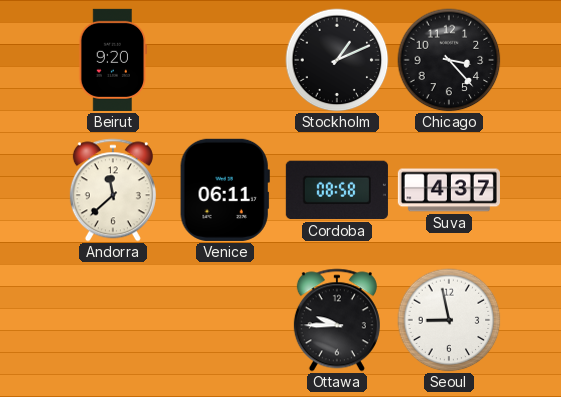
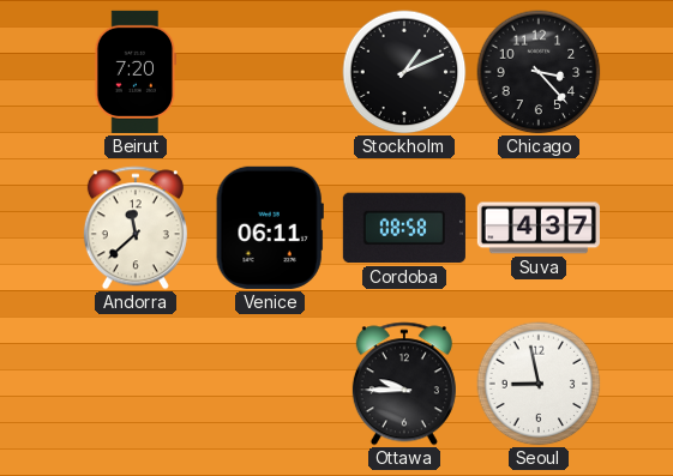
Beirut: 9:20 -> 7:20
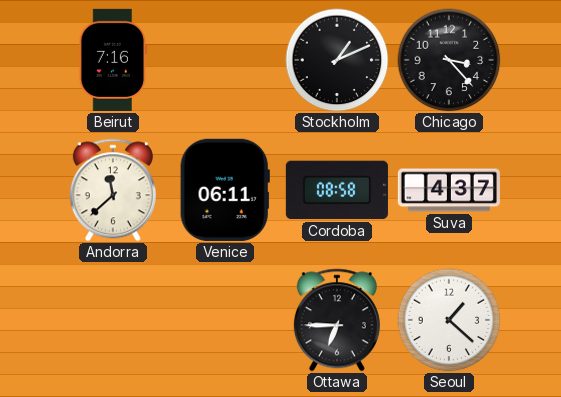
Beirut: 7:20 -> 7:16
Ottawa: 9:45 -> 6:45
Seoul: 8:58 -> 1:22
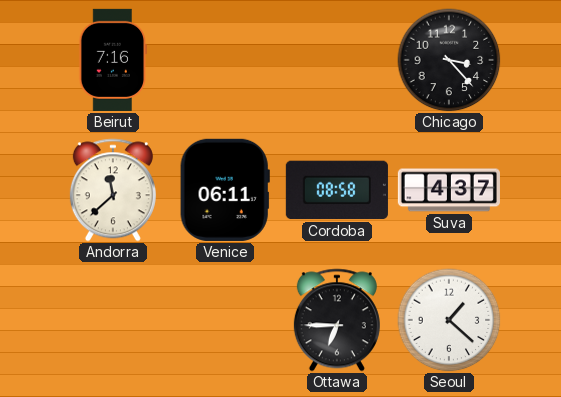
Stockholm: 1:11 -> none
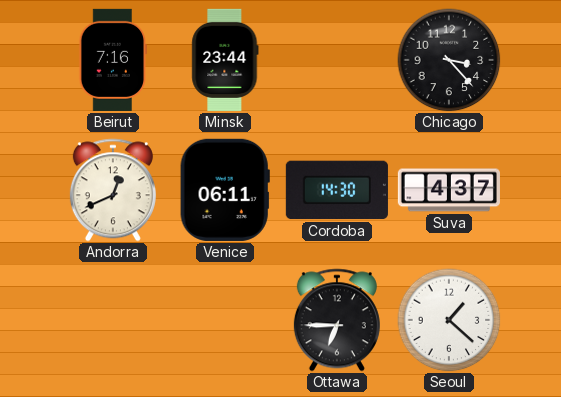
Minsk: none -> 23:44
Andorra: 11:38 -> 12:41
Cordoba: 08:58 -> 14:30
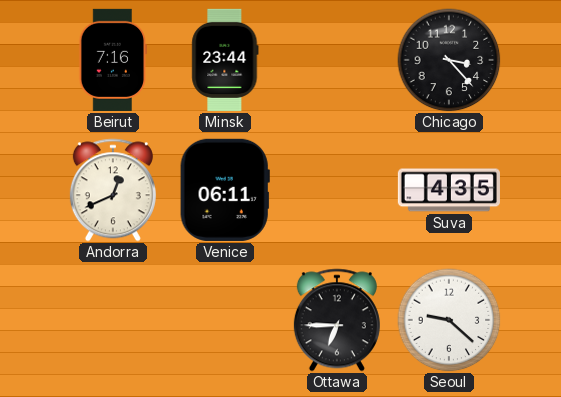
Cordoba: 14:30 -> none
Suva: 4:37 -> 4:35
Seoul: 1:22 -> 9:22
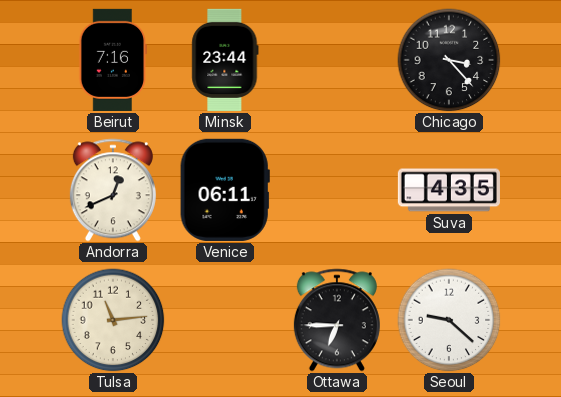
Tulsa: none -> 11:14
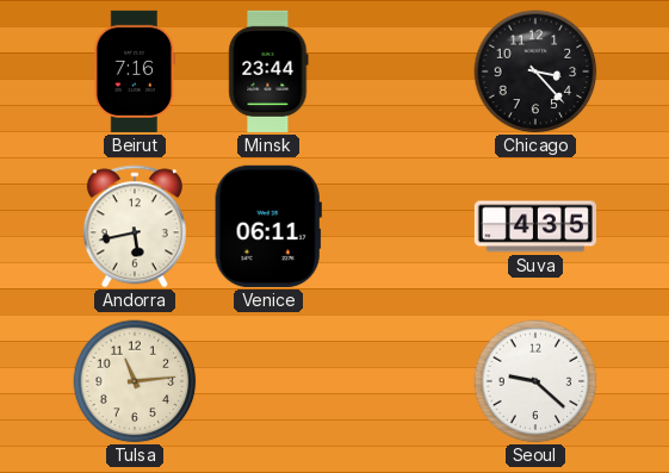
Andorra: 12:41 -> 5:43
Ottawa: 6:45 -> none
